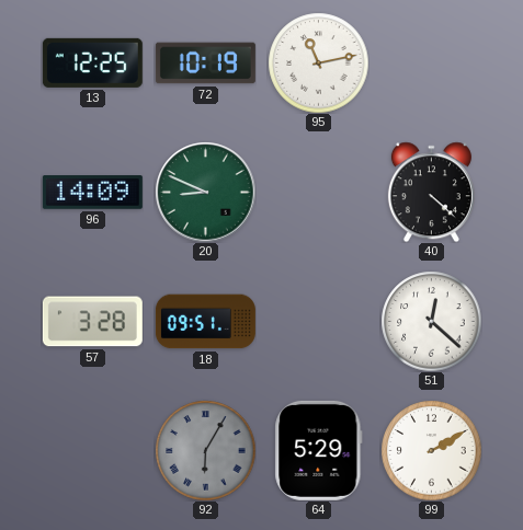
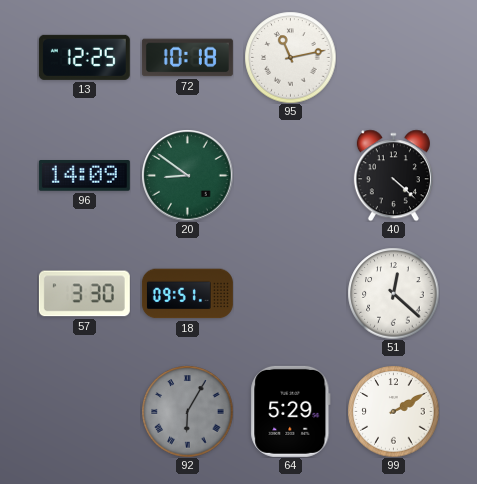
72: 10:19 -> 10:18
20: 8:49 -> 8:51
57: 3:28 -> 3:30
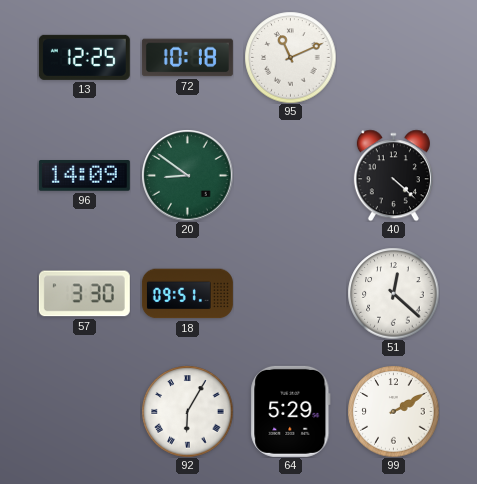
95: 11:13 -> 11:11
92 dial: grey -> white
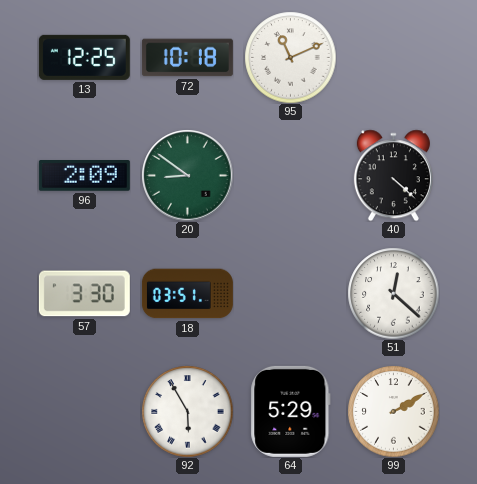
96: 14:09 -> 2:09
18: 09:51 -> 03:51
92: 6:05 -> 5:55
